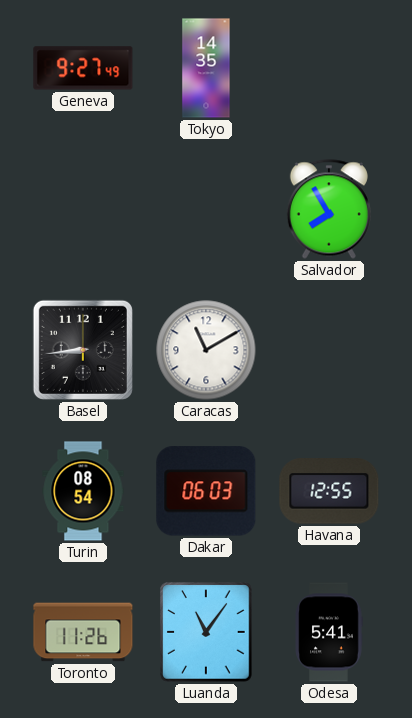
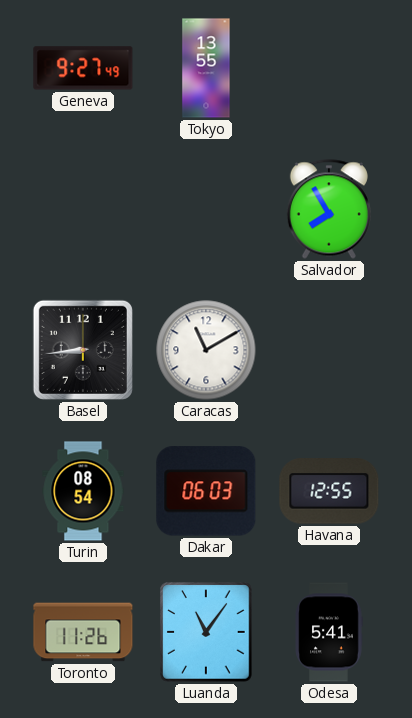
Tokyo: 14:35 -> 13:55
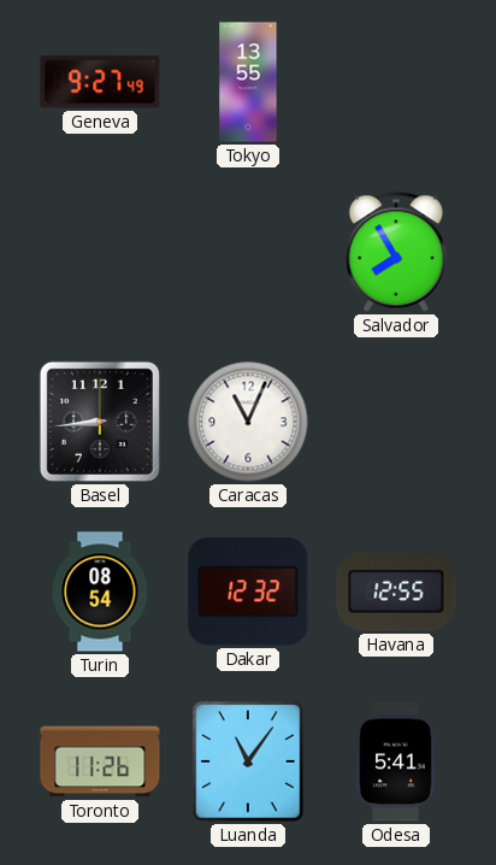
Caracas: 11:10 -> 11:04
Dakar: 06:03 -> 12:32
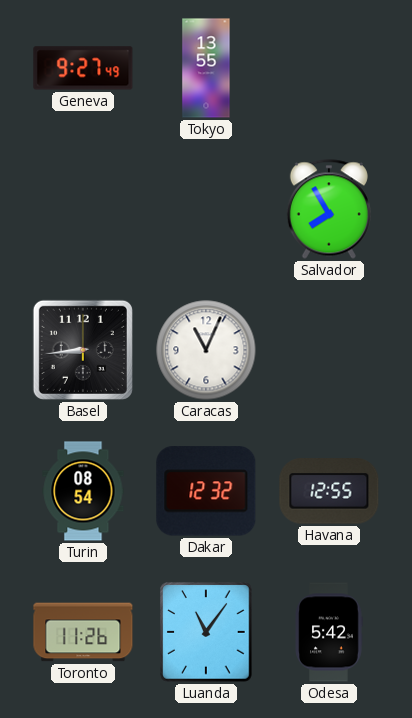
Odesa: 5:41 -> 5:42
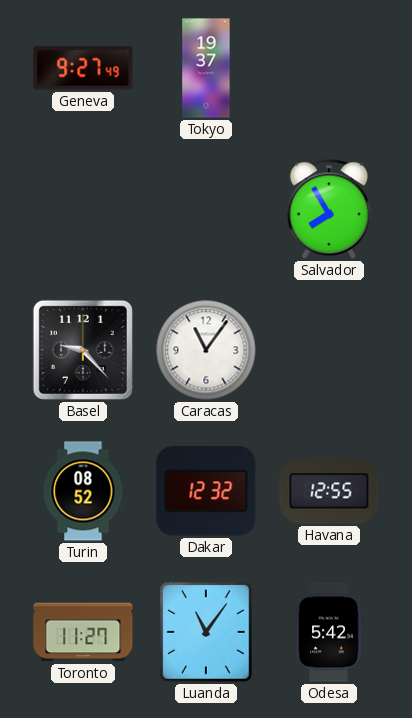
Tokyo: 13:55 -> 19:37
Basel: 8:44 -> 9:23
Caracas: 11:04 -> 11:06
Turin: 08:54 -> 08:52
Toronto: 11:26 -> 11:27
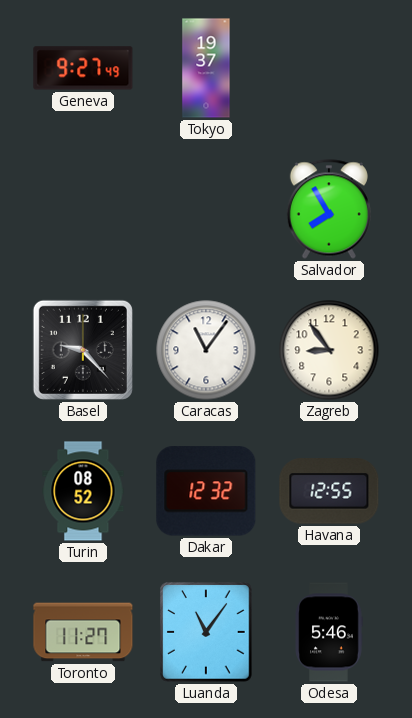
Zagreb: none -> 8:54
Odesa: 5:42 -> 5:46
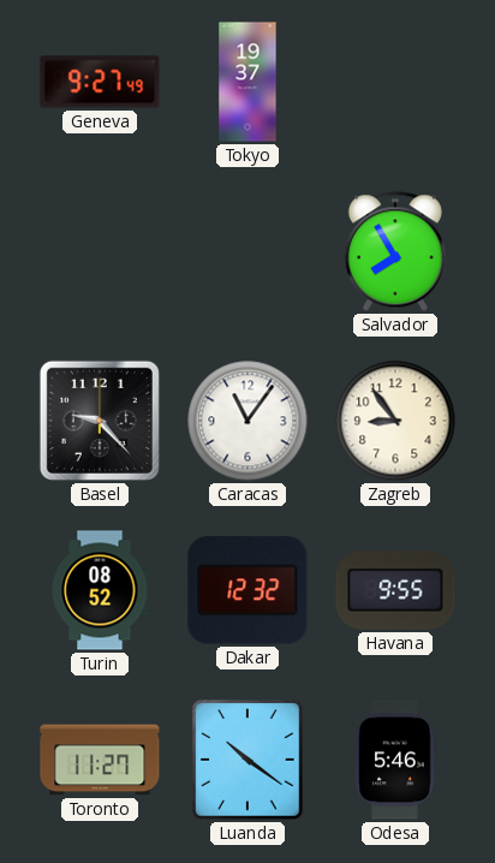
Havana: 12:55 -> 9:55
Luanda: 11:06 -> 10:21
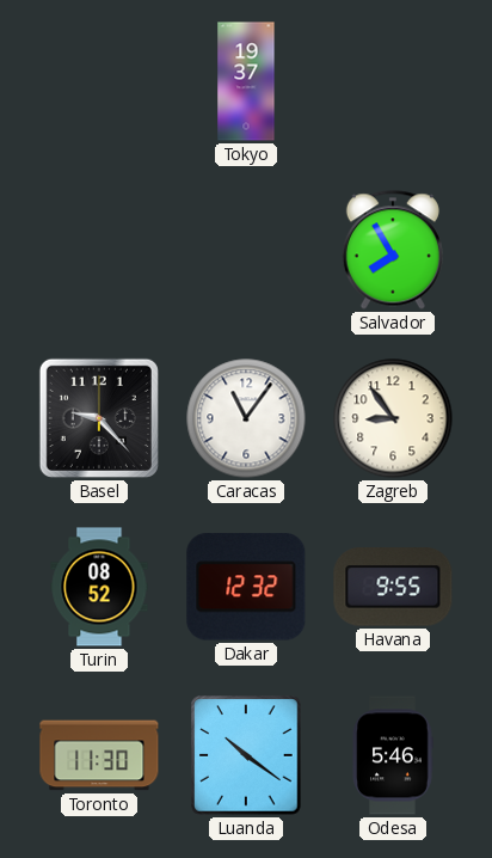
Geneva: 9:27 -> none
Toronto: 11:27 -> 11:30
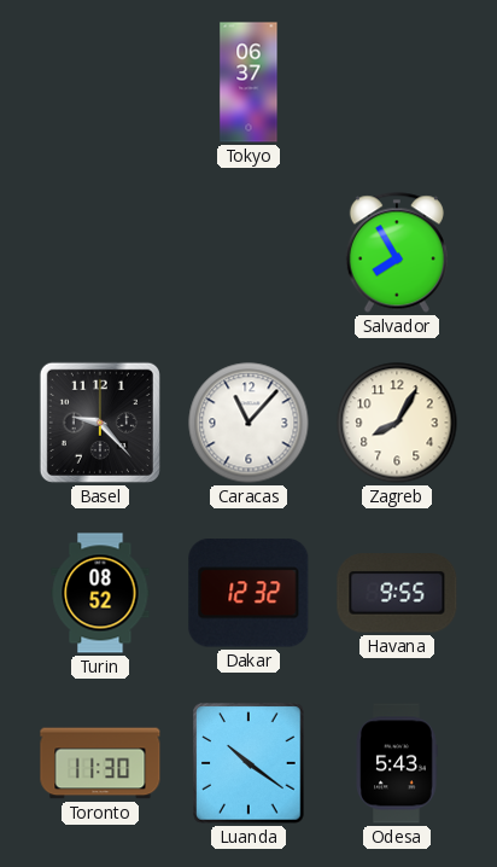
Tokyo: 19:37 -> 06:37
Caracas: 11:06 -> 11:07
Zagreb: 8:54 -> 8:05
Odesa: 5:46 -> 5:43
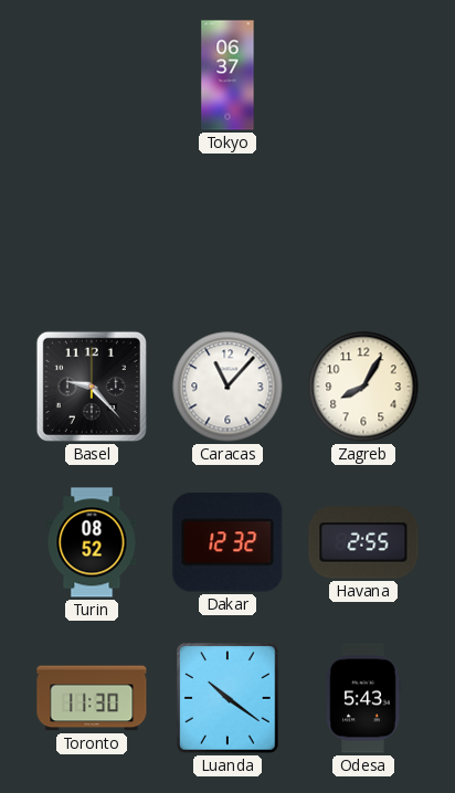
Salvador: 7:55 -> none
Havana: 9:55 -> 2:55
